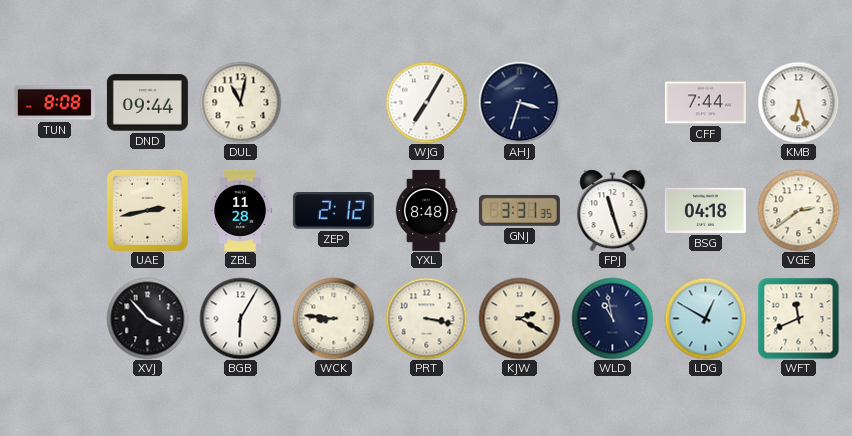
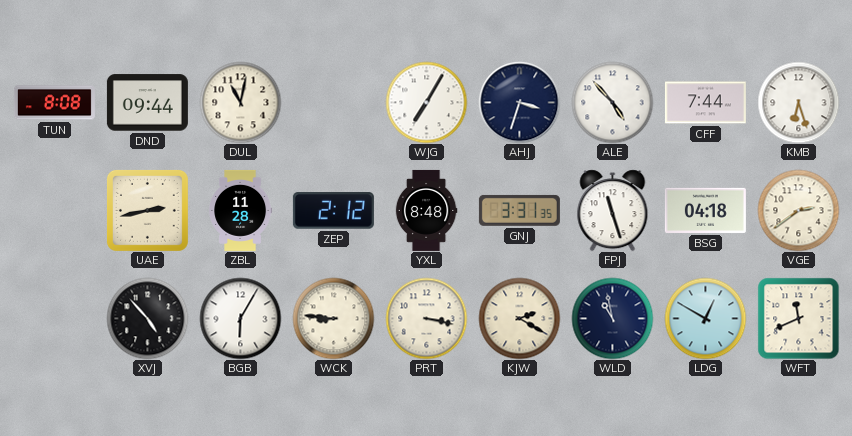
ALE: none -> 4:53
XVJ: 3:53 -> 4:53
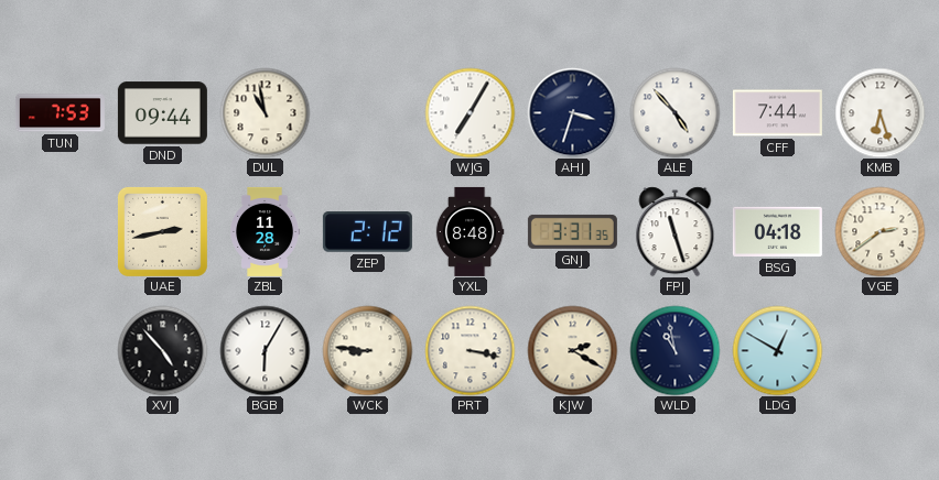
TUN: 8:08 -> 7:53
DUL: 11:02 -> 10:58
WFT: 11:41 -> none
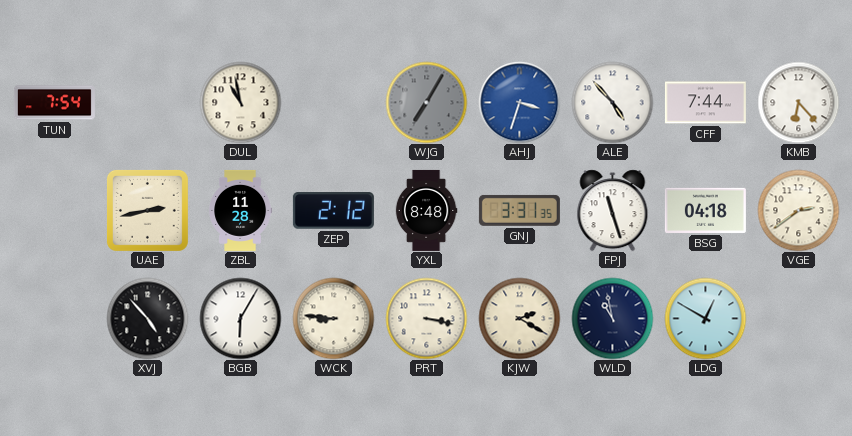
TUN: 7:53 -> 7:54
DND: 09:44 -> none
WJG dial: white -> grey
AHJ dial: navy -> blue
KMB: 6:27 -> 6:23
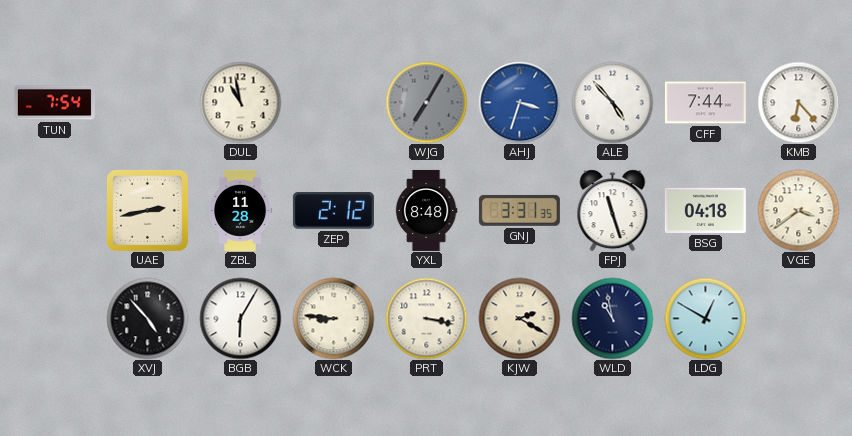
VGE: 2:39 -> 3:39
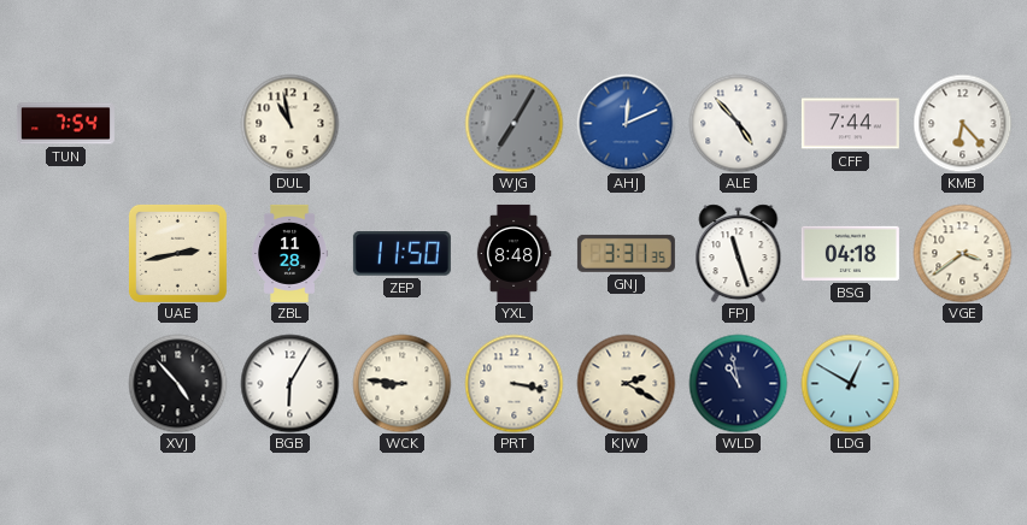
AHJ: 3:33 -> 12:11
ZEP: 2:12 -> 11:50
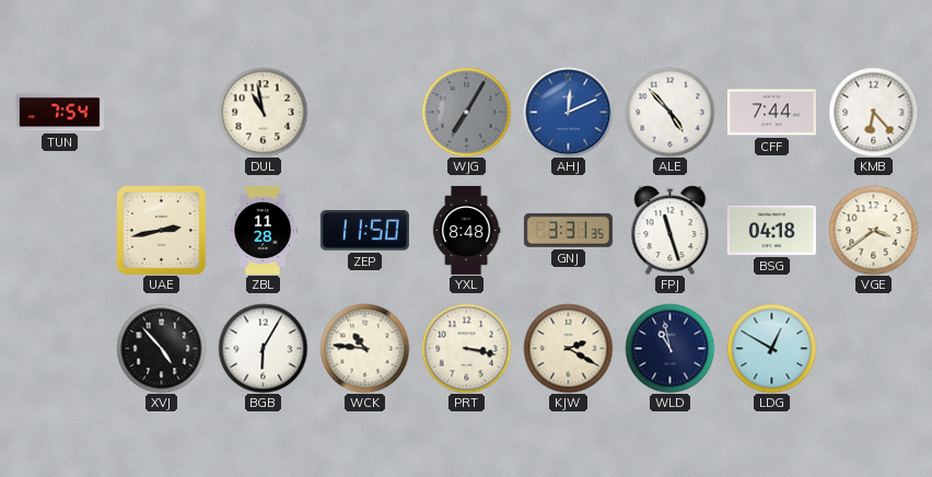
WCK: 8:46 -> 10:46
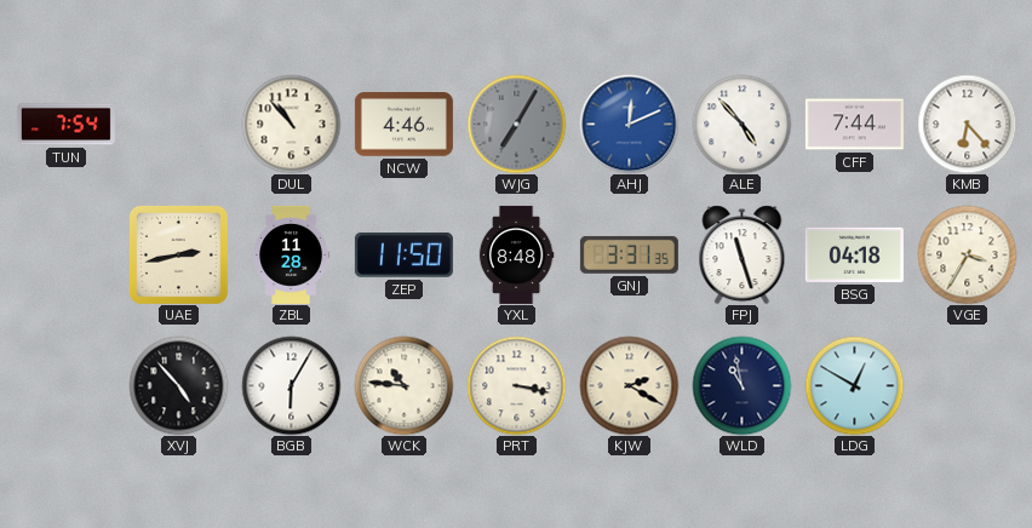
DUL: 10:58 -> 10:53
NCW: none -> 4:46
VGE: 3:39 -> 3:35
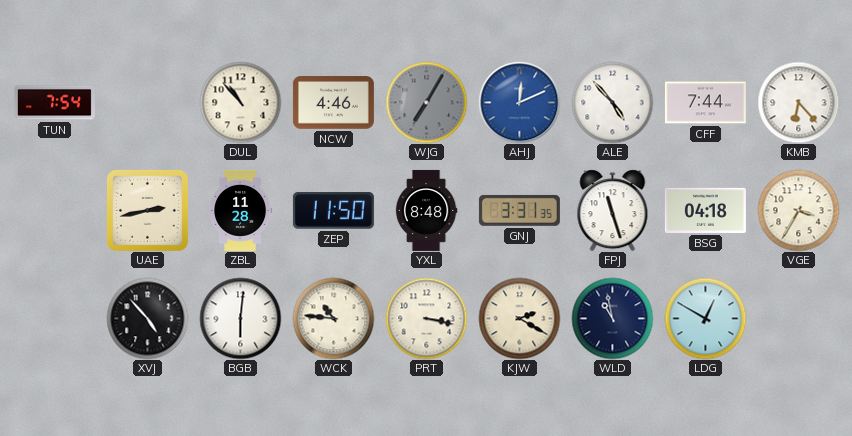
BGB: 6:05 -> 6:01
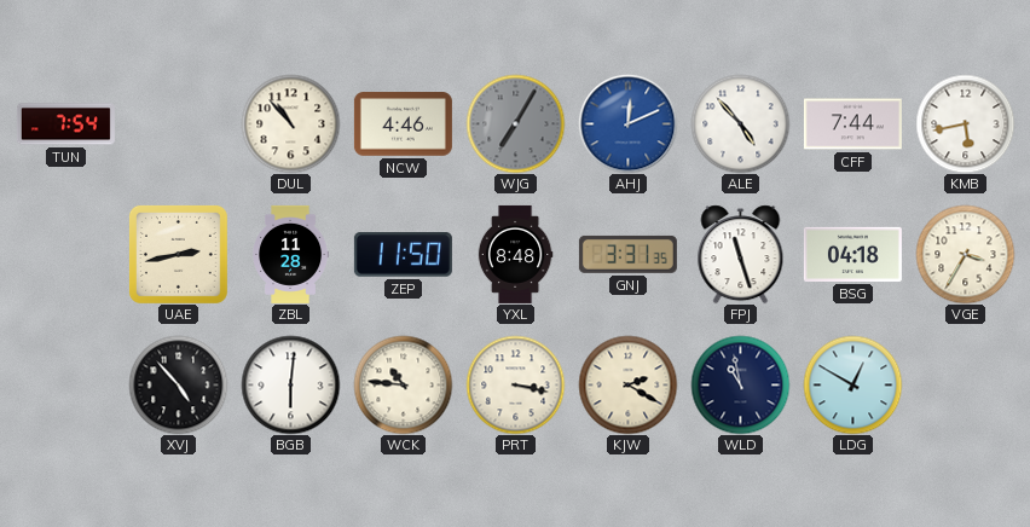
KMB: 6:23 -> 5:43
